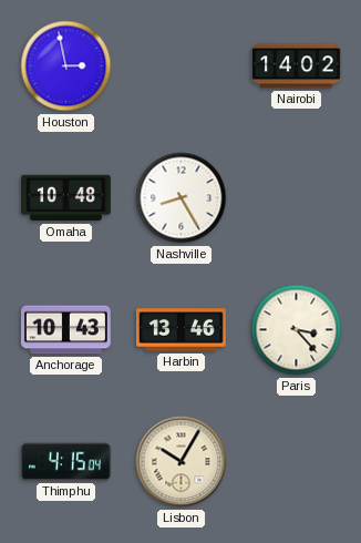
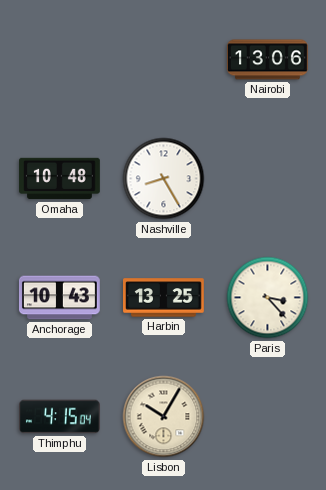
Houston: 2:58 -> none
Nairobi: 14:02 -> 13:06
Harbin: 13:46 -> 13:25
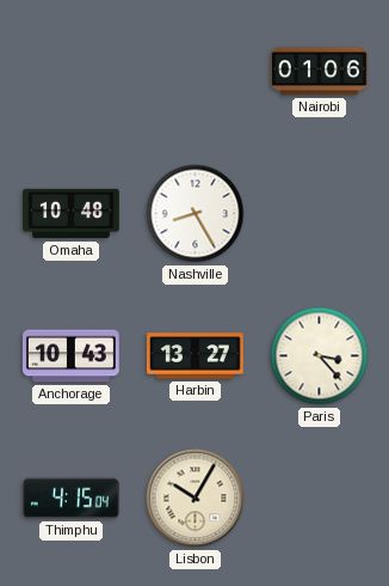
Nairobi: 13:06 -> 01:06
Harbin: 13:25 -> 13:27
